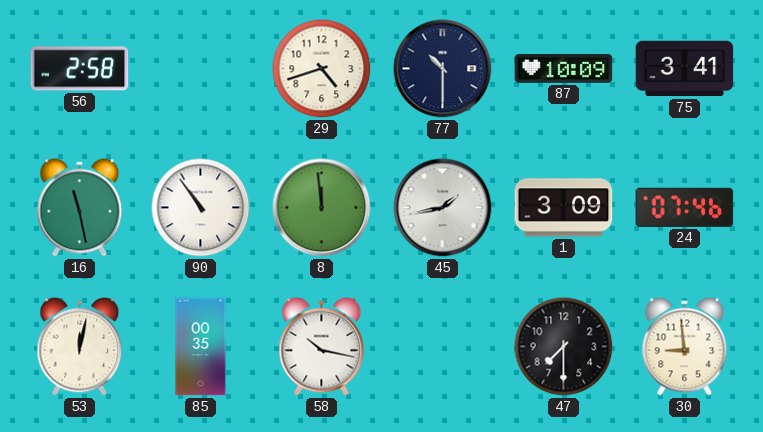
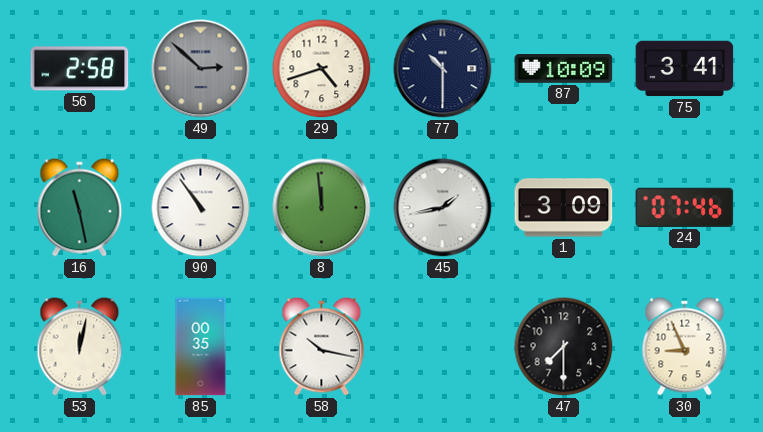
49: none -> 2:52
30: 8:59 -> 8:56
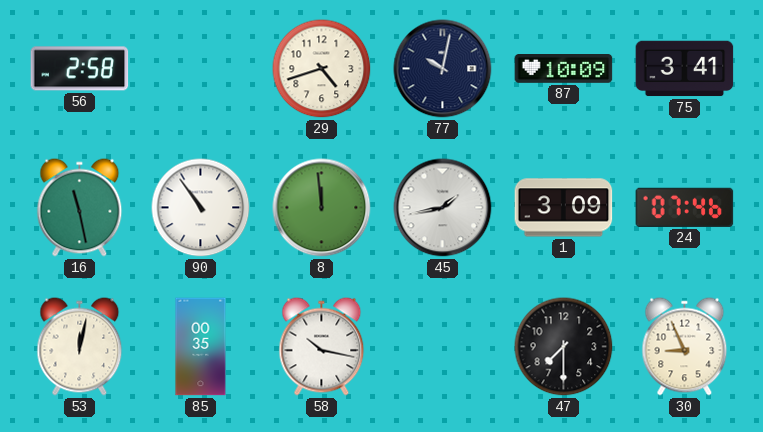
49: 2:52 -> none
77: 10:30 -> 10:02
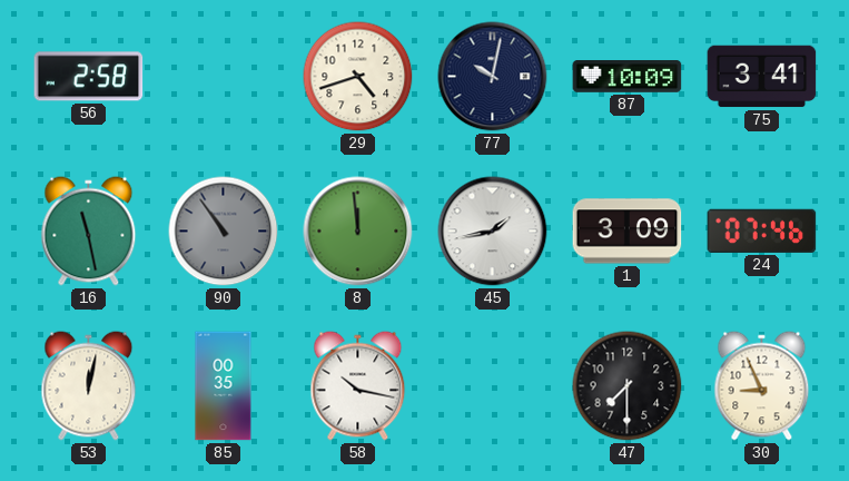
90 dial: white -> grey
